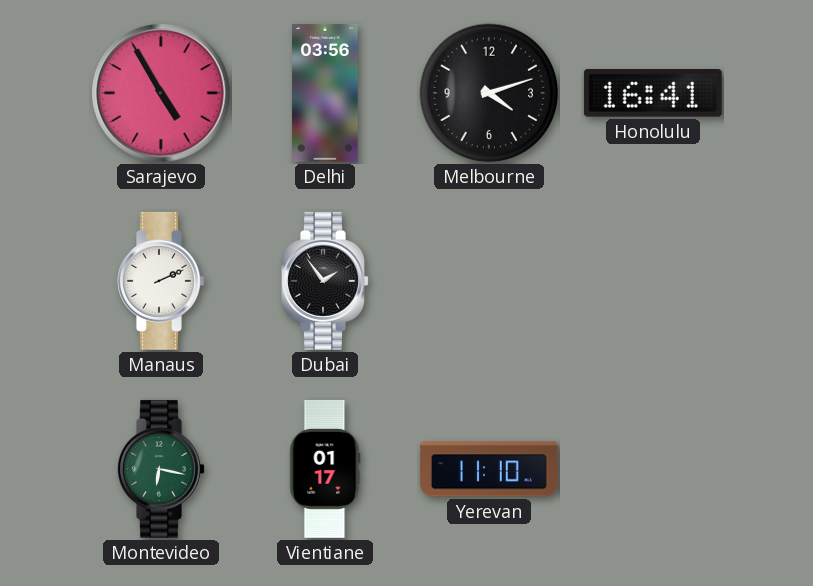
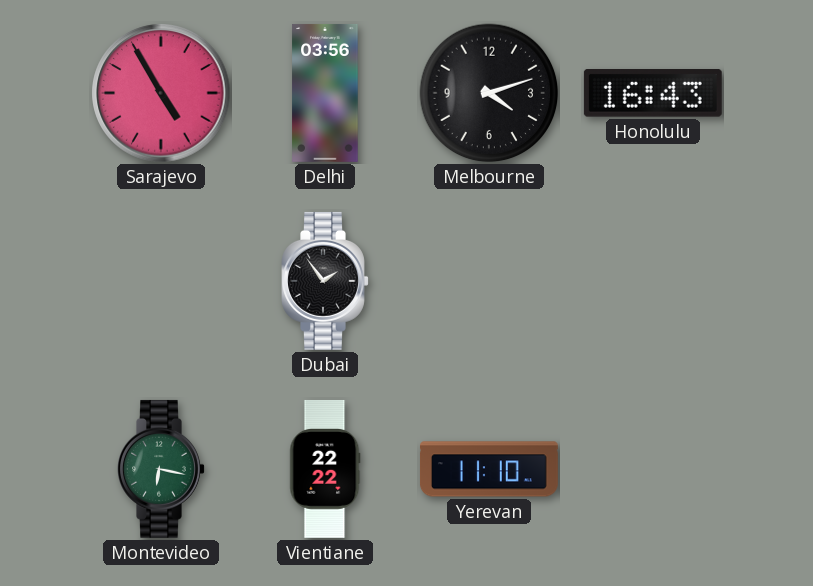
Honolulu: 16:41 -> 16:43
Manaus: 2:11 -> none
Vientiane: 01:17 -> 22:22
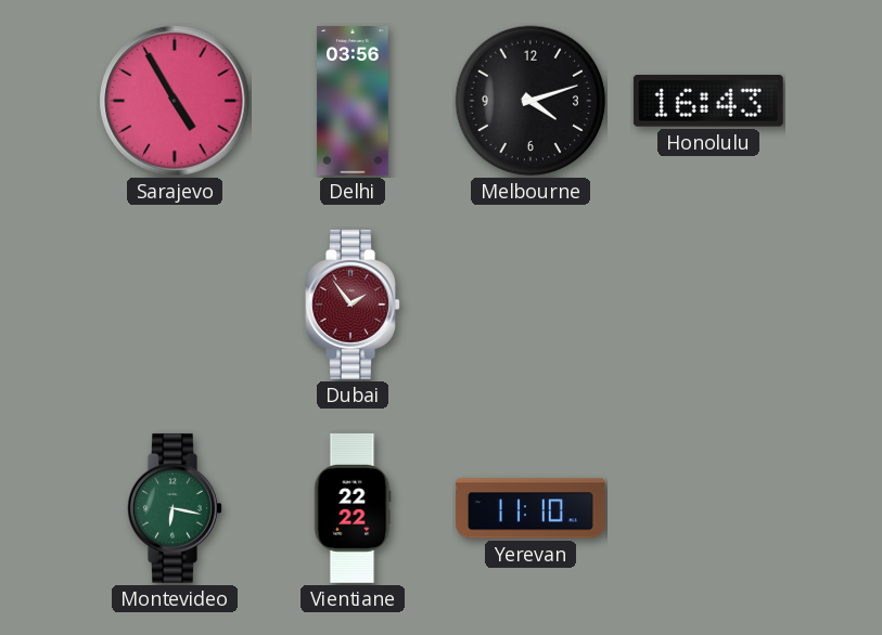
Dubai dial: black -> burgundy
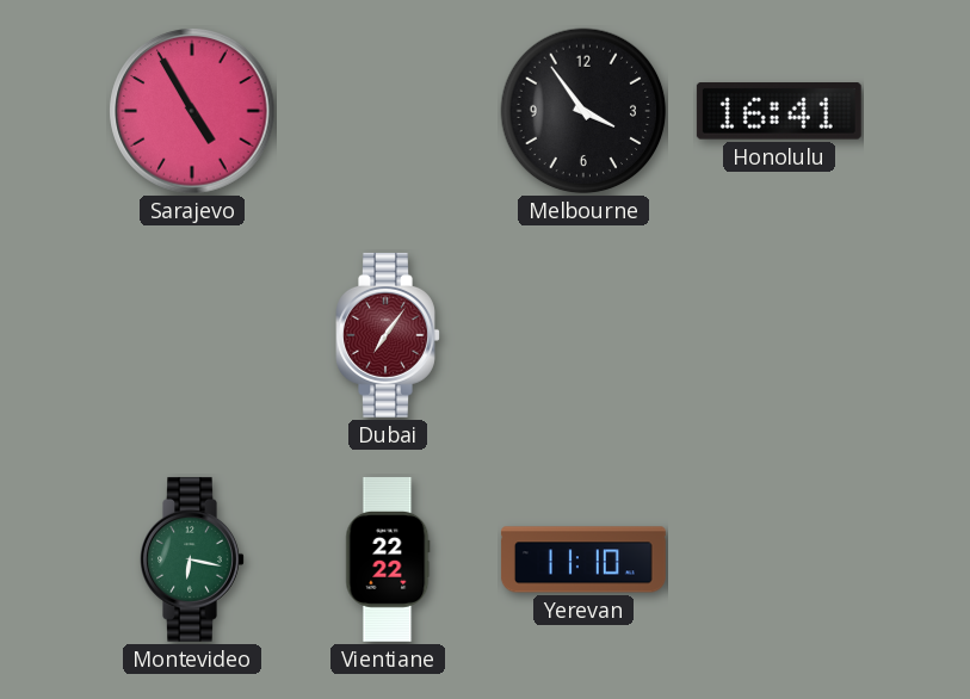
Delhi: 03:56 -> none
Melbourne: 4:12 -> 3:54
Honolulu: 16:43 -> 16:41
Dubai: 1:54 -> 7:06
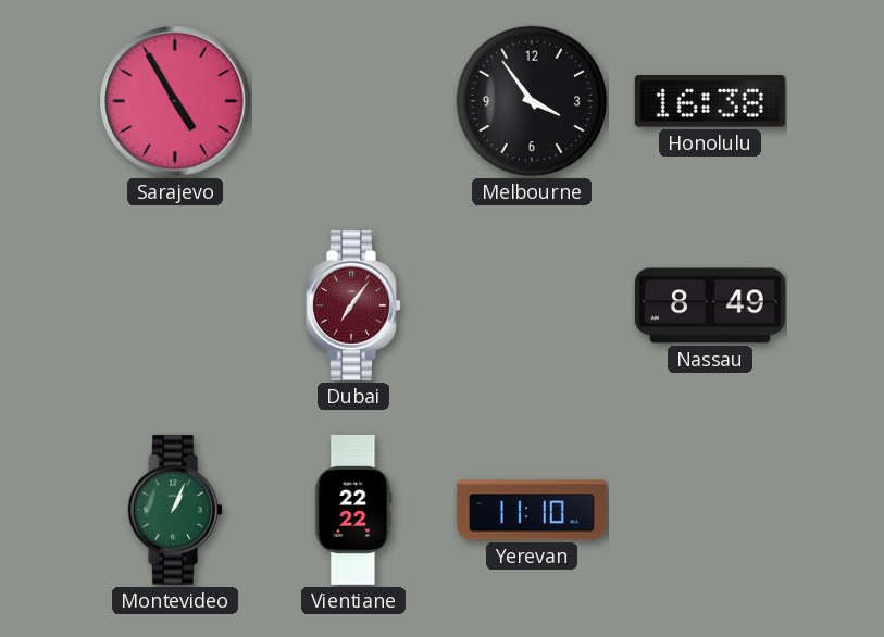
Honolulu: 16:41 -> 16:38
Nassau: none -> 8:49
Montevideo: 6:17 -> 1:04
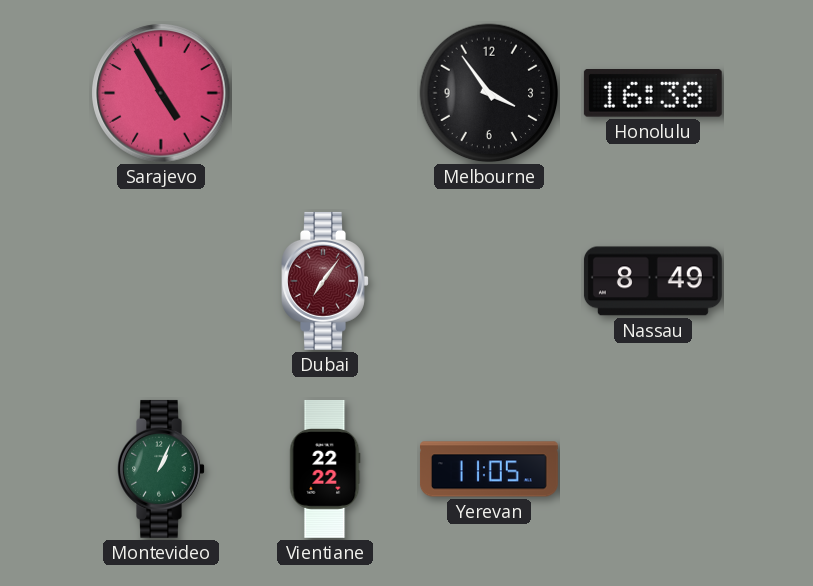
Yerevan: 11:10 -> 11:05
